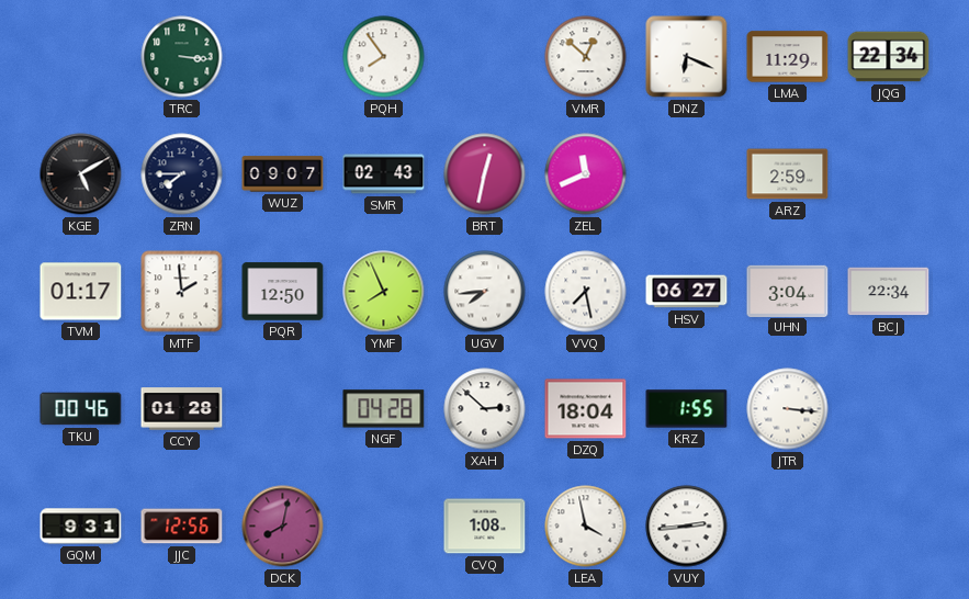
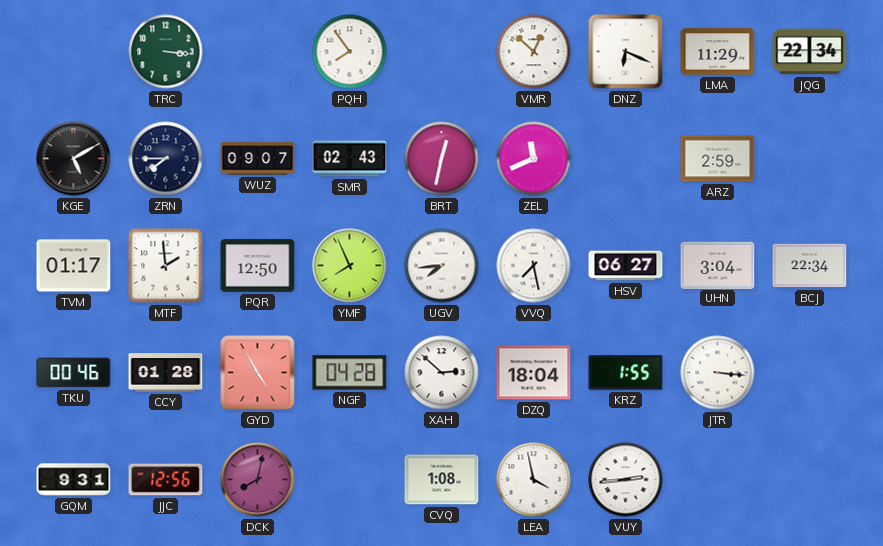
GYD: none -> 4:55
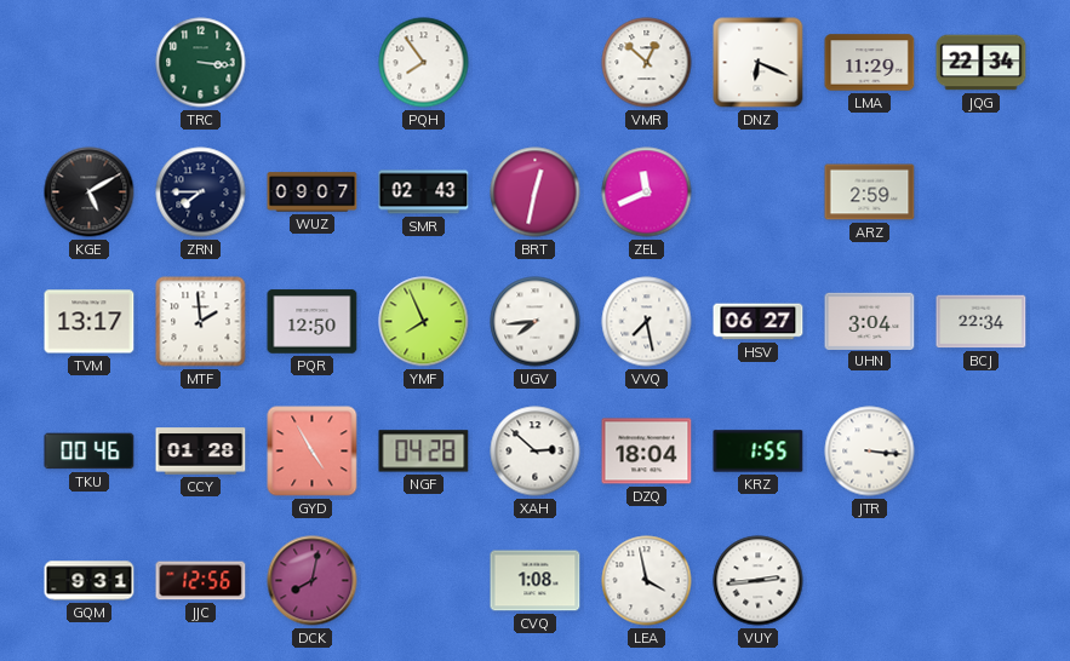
TVM: 01:17 -> 13:17
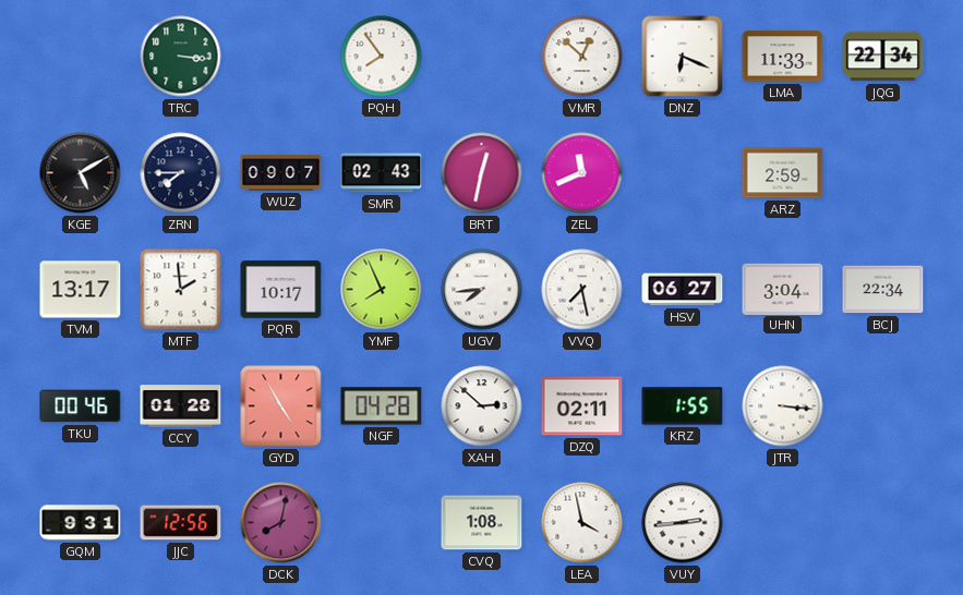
LMA: 11:29 -> 11:33
PQR: 12:50 -> 10:17
DZQ: 18:04 -> 02:11
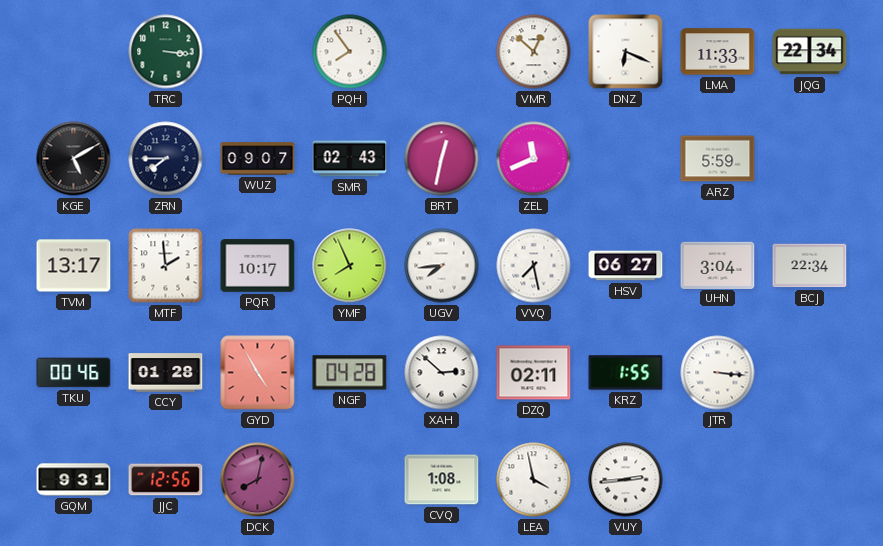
ARZ: 2:59 -> 5:59
